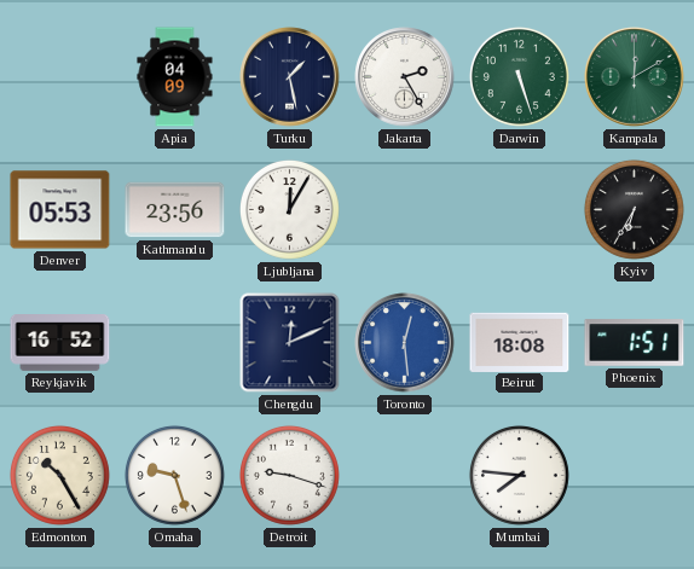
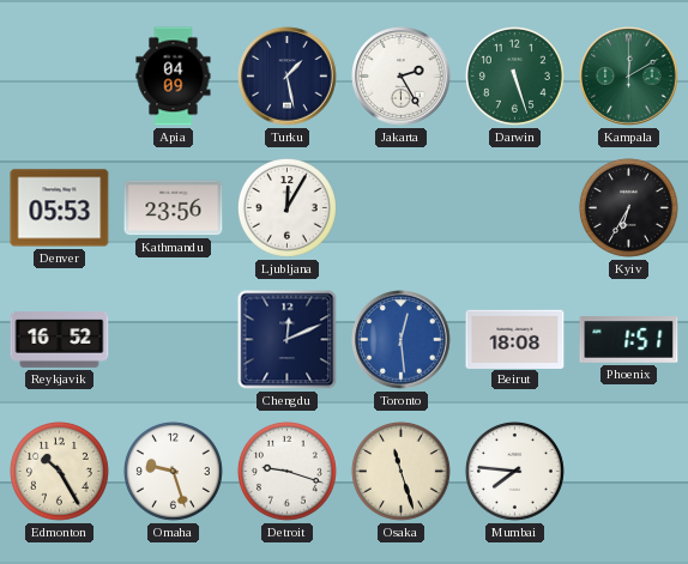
Osaka: none -> 11:27
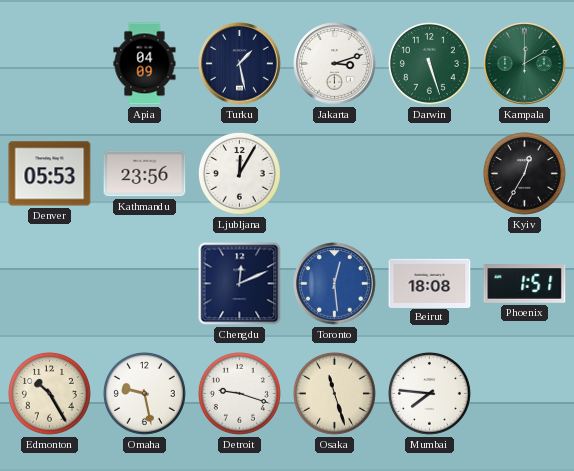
Jakarta: 2:25 -> 3:12
Kyiv: 6:35 -> 12:35
Reykjavik: 16:52 -> none
Omaha: 9:27 -> 9:28
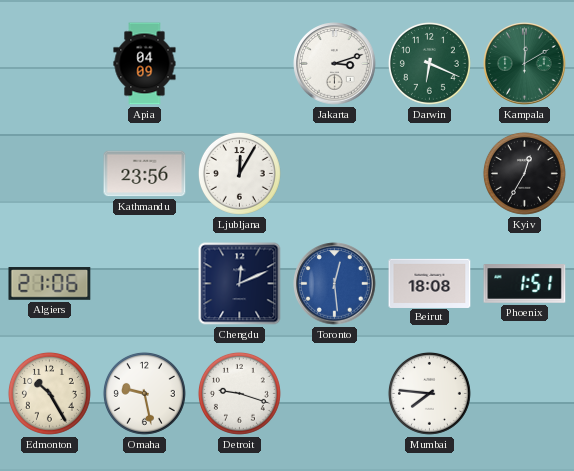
Turku: 1:28 -> none
Darwin: 5:27 -> 6:19
Denver: 05:53 -> none
Algiers: none -> 21:06
Osaka: 11:27 -> none
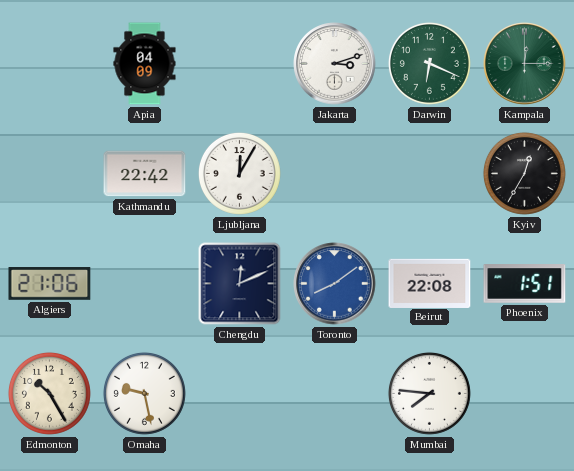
Kampala: 12:10 -> 12:15
Kathmandu: 23:56 -> 22:42
Toronto: 12:29 -> 8:09
Beirut: 18:08 -> 22:08
Detroit: 9:18 -> none
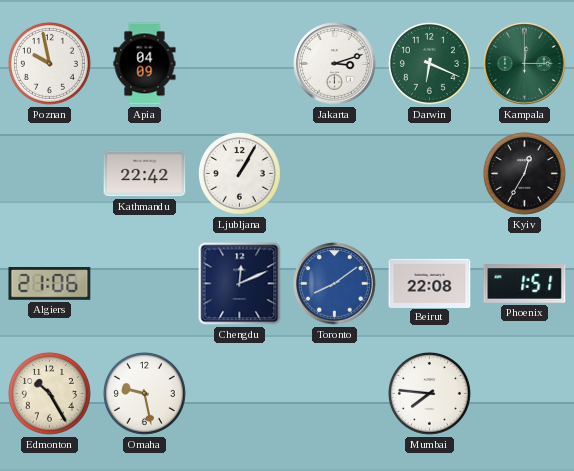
Poznan: none -> 9:58
Ljubljana: 12:05 -> 1:05
